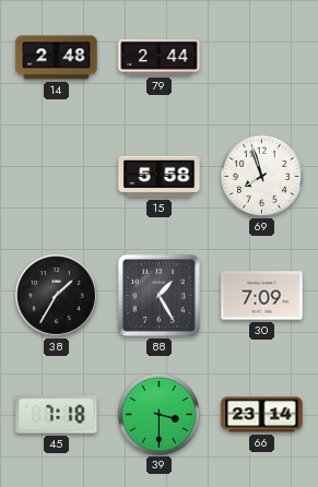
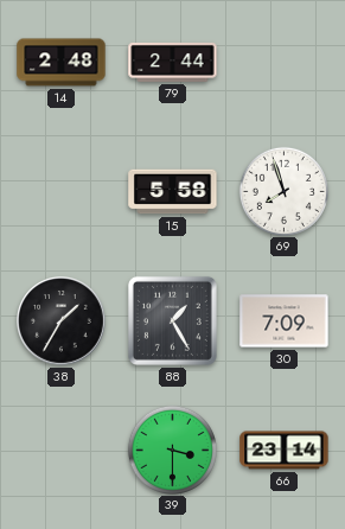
45: 7:18 -> none
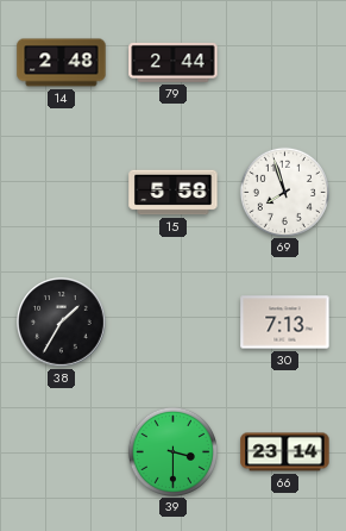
88: 1:25 -> none
30: 7:09 -> 7:13
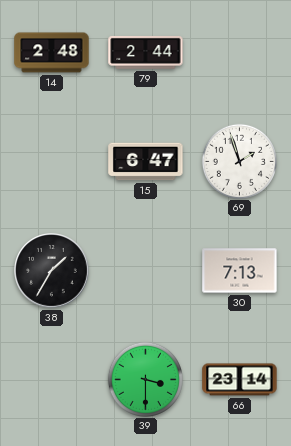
15: 5:58 -> 6:47
69: 7:57 -> 1:57
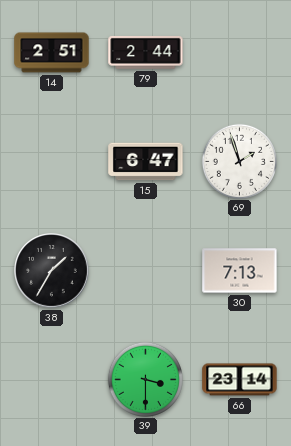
14: 2:48 -> 2:51
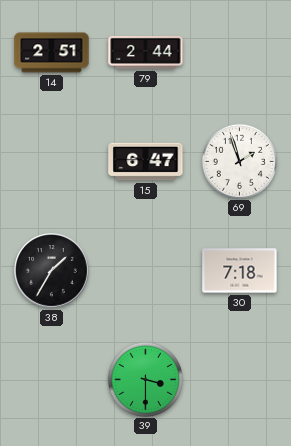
30: 7:13 -> 7:18
66: 23:14 -> none
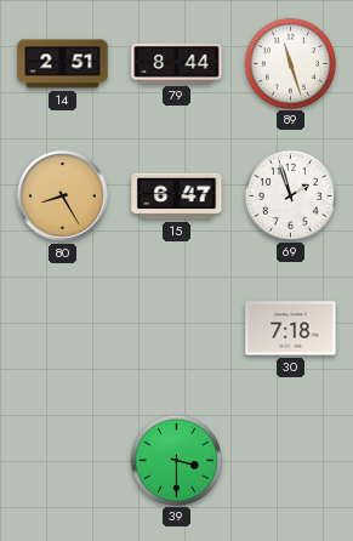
79: 2:44 -> 8:44
89: none -> 11:27
80: none -> 8:25
38: 1:35 -> none
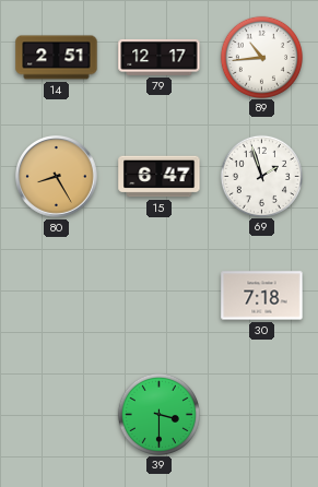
79: 8:44 -> 12:17
89: 11:27 -> 10:44
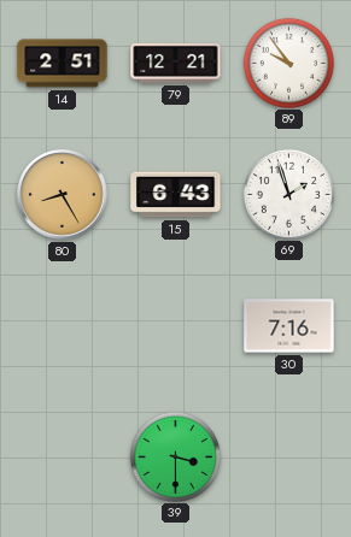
79: 12:17 -> 12:21
89: 10:44 -> 9:54
15: 6:47 -> 6:43
30: 7:18 -> 7:16
